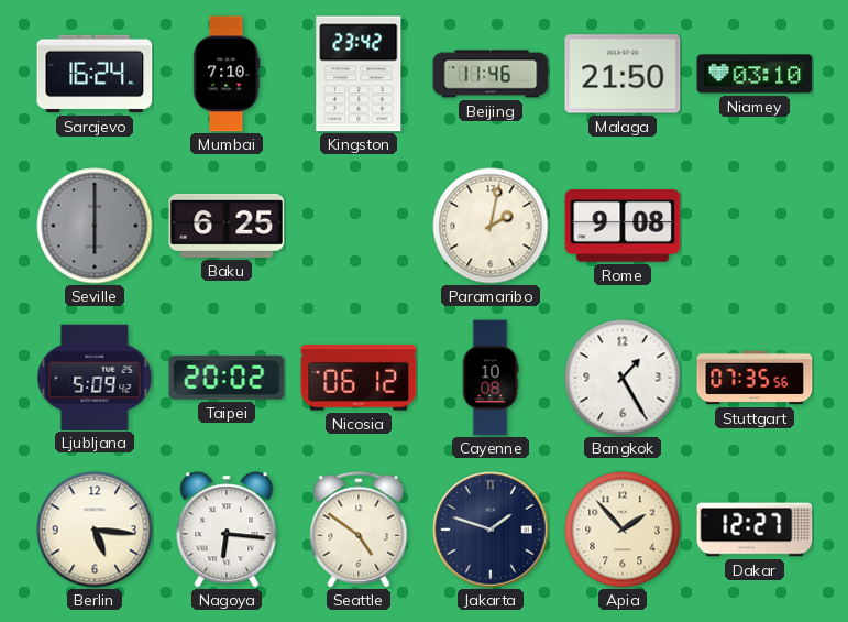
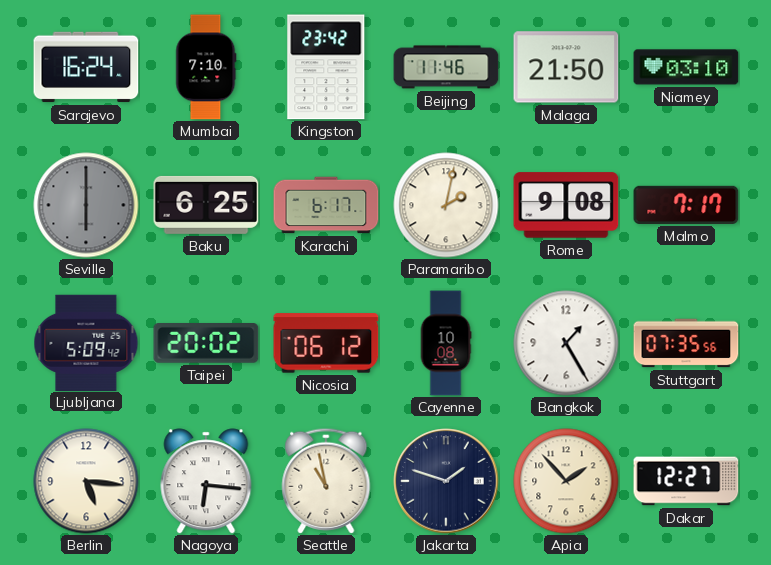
Karachi: none -> 6:17
Malmo: none -> 7:17
Seattle: 4:51 -> 10:58
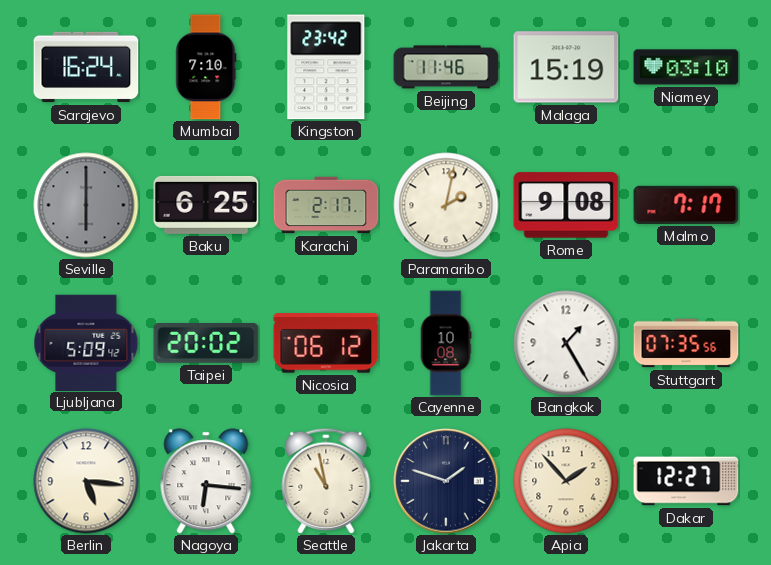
Malaga: 21:50 -> 15:19
Karachi: 6:17 -> 2:17
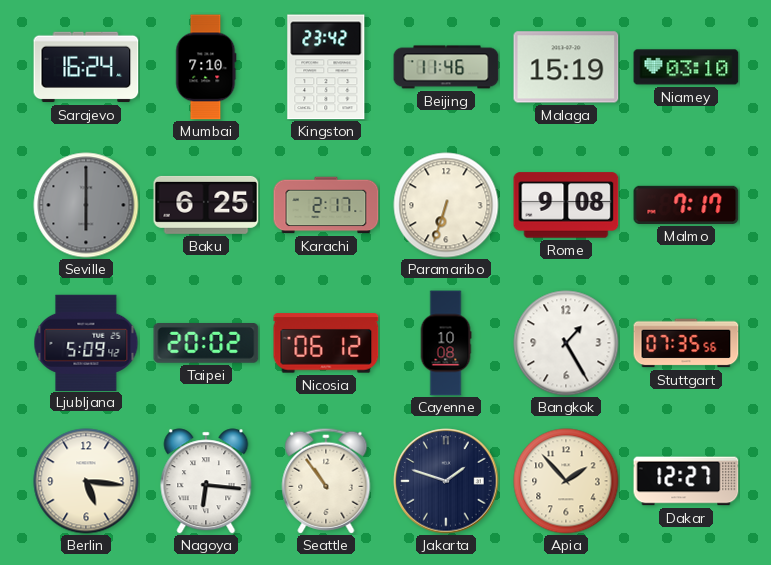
Paramaribo: 2:02 -> 6:33
Seattle: 10:58 -> 10:54
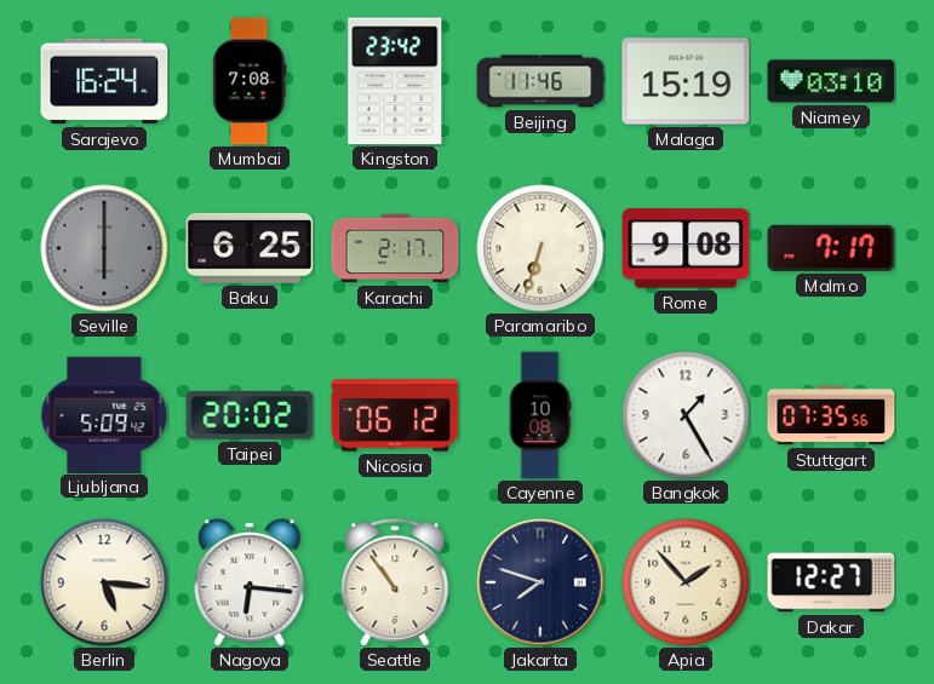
Mumbai: 7:10 -> 7:08
Jakarta: 1:48 -> 7:48
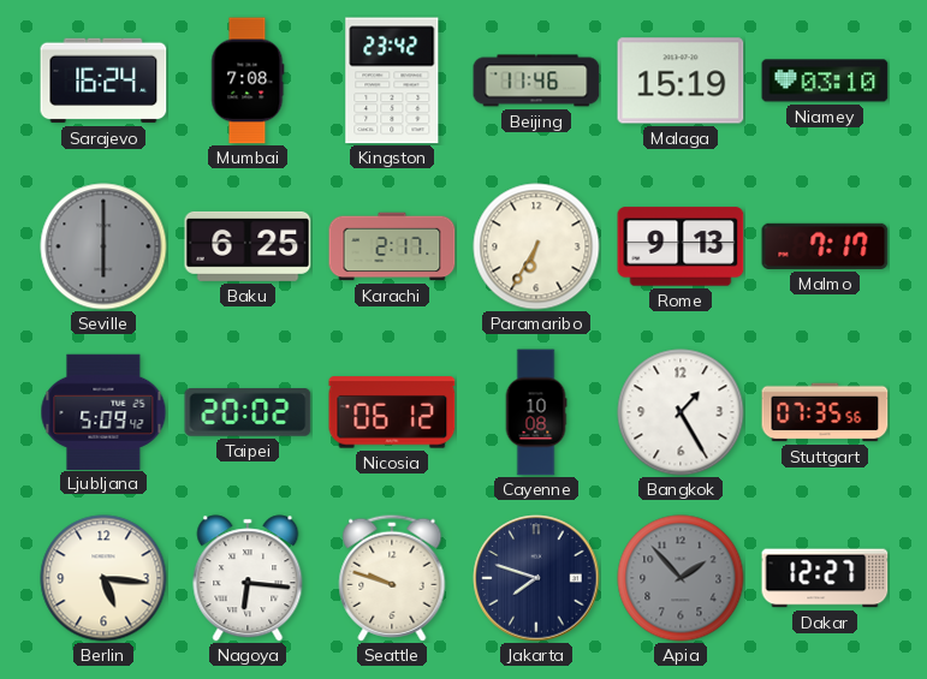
Paramaribo: 6:33 -> 6:35
Rome: 9:08 -> 9:13
Seattle: 10:54 -> 9:48
Apia dial: cream -> grey
